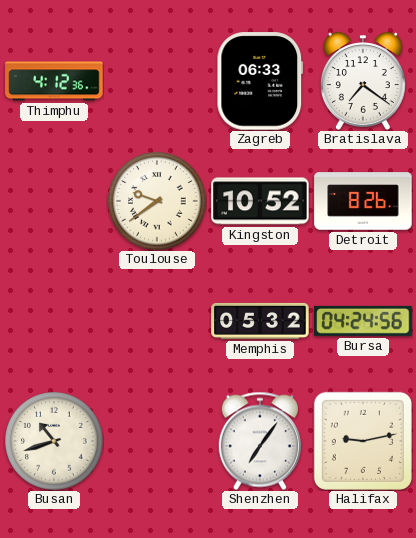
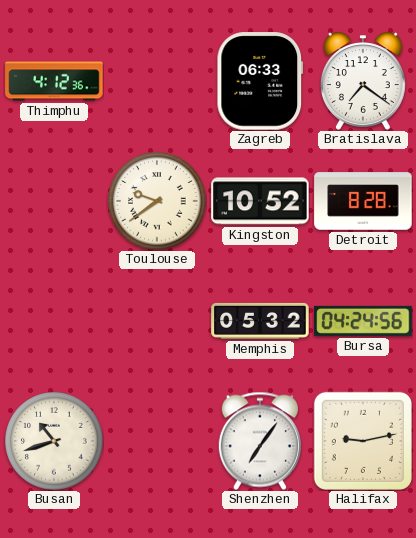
Detroit: 8:26 -> 8:28
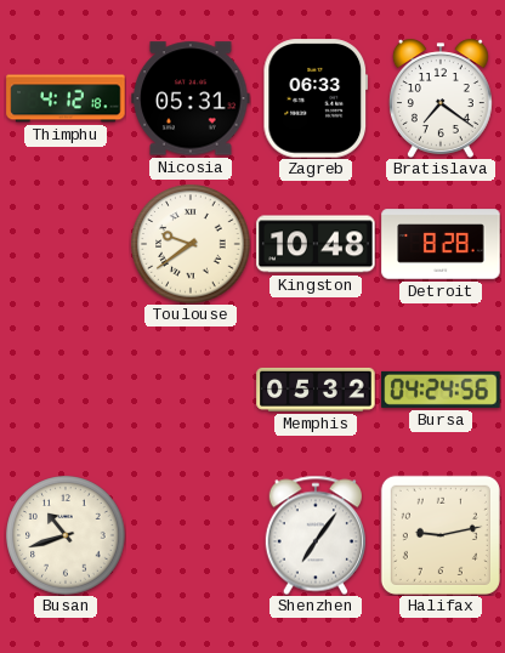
Thimphu: 4:12:36 -> 4:12:18
Nicosia: none -> 05:31
Kingston: 10:52 -> 10:48
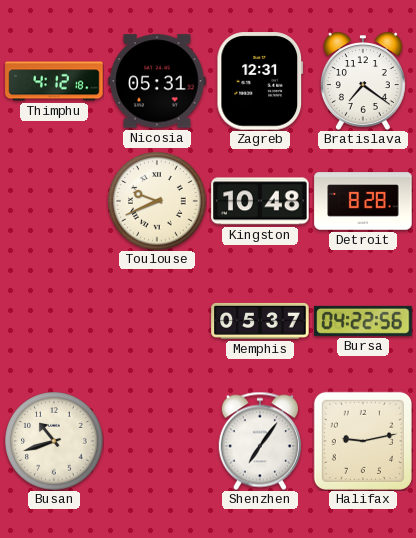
Zagreb: 06:33 -> 12:31
Toulouse: 9:39 -> 9:41
Memphis: 05:32 -> 05:37
Bursa: 04:24 -> 04:22
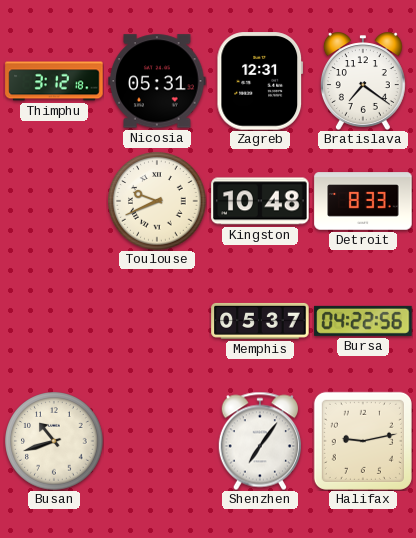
Thimphu: 4:12 -> 3:12
Detroit: 8:28 -> 8:33
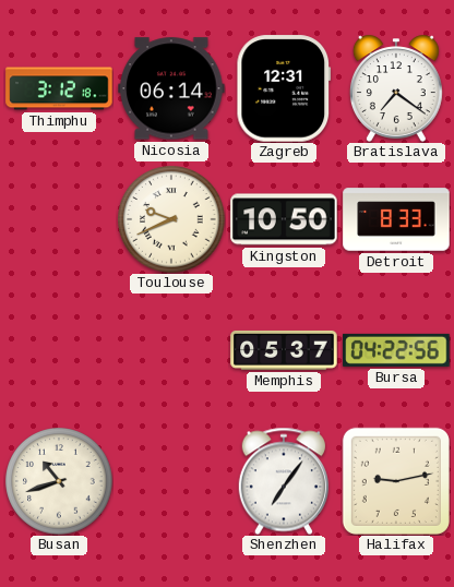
Nicosia: 05:31 -> 06:14
Kingston: 10:48 -> 10:50
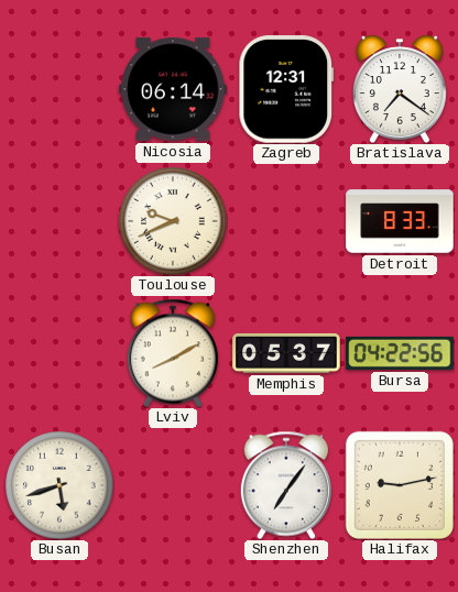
Thimphu: 3:12 -> none
Kingston: 10:50 -> none
Lviv: none -> 8:10
Busan: 10:42 -> 5:42
